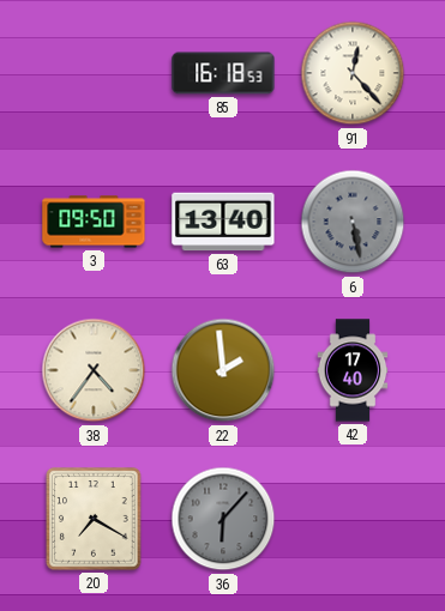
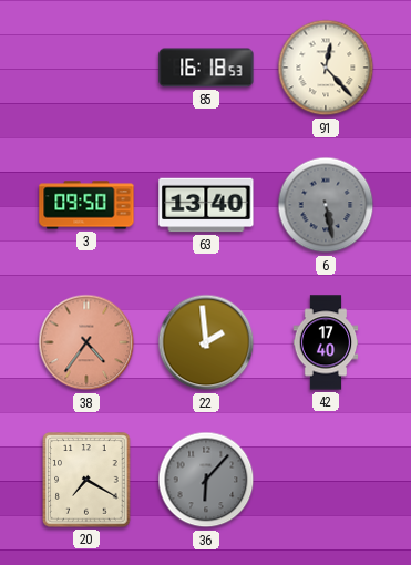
38 dial: cream -> salmon
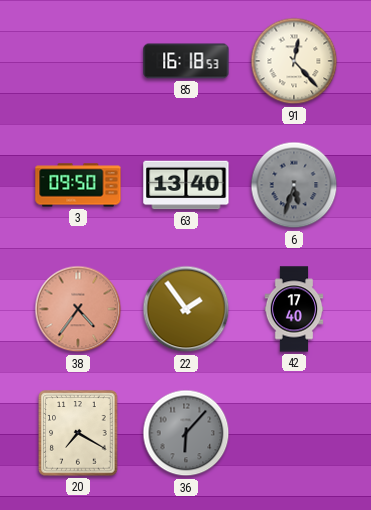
6: 5:28 -> 5:33
22: 1:59 -> 1:54
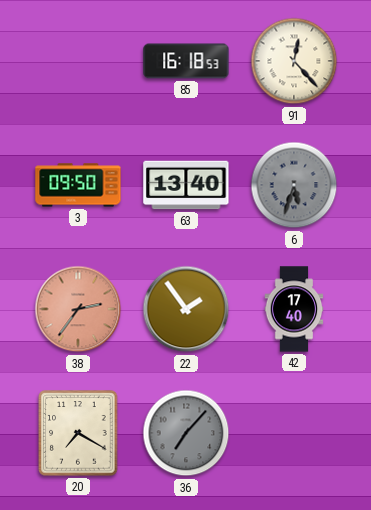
38: 4:36 -> 2:36
36: 6:07 -> 7:07
